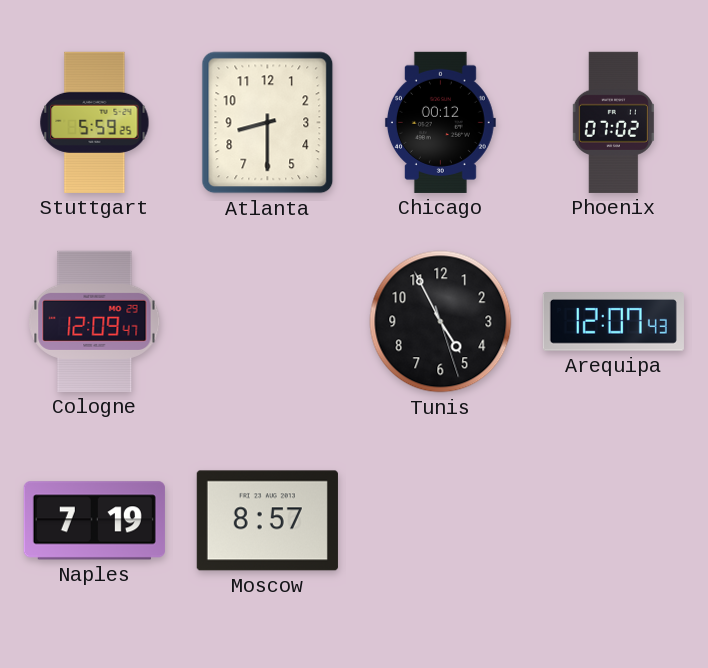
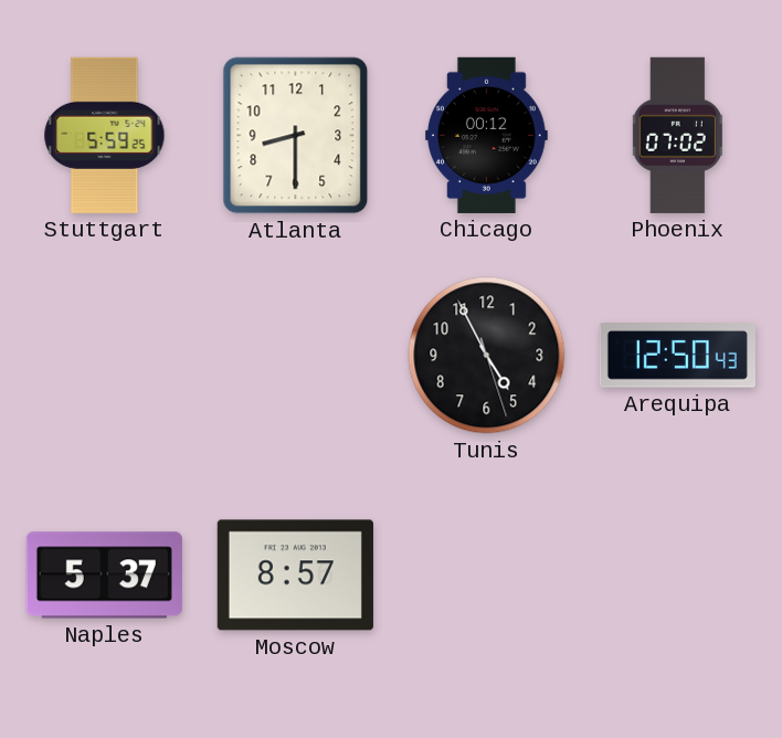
Cologne: 12:09 -> none
Arequipa: 12:07 -> 12:50
Naples: 7:19 -> 5:37
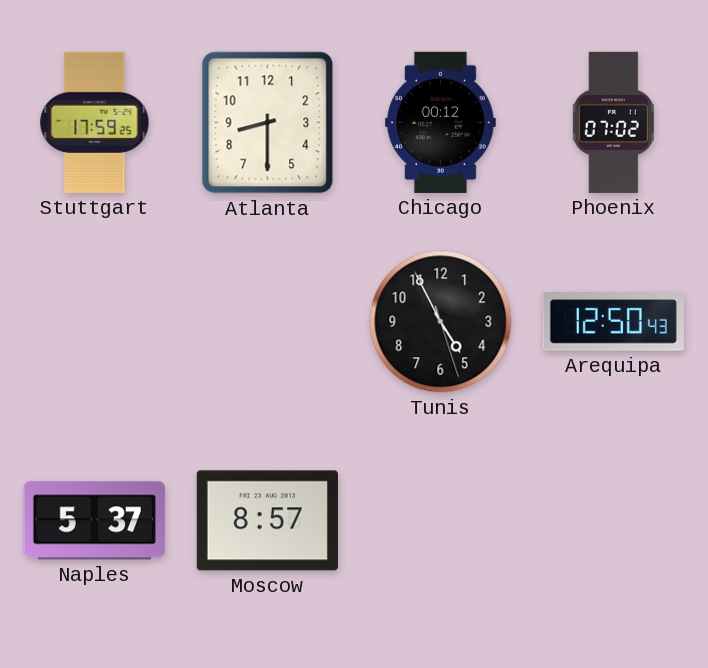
Stuttgart: 5:59 -> 17:59
